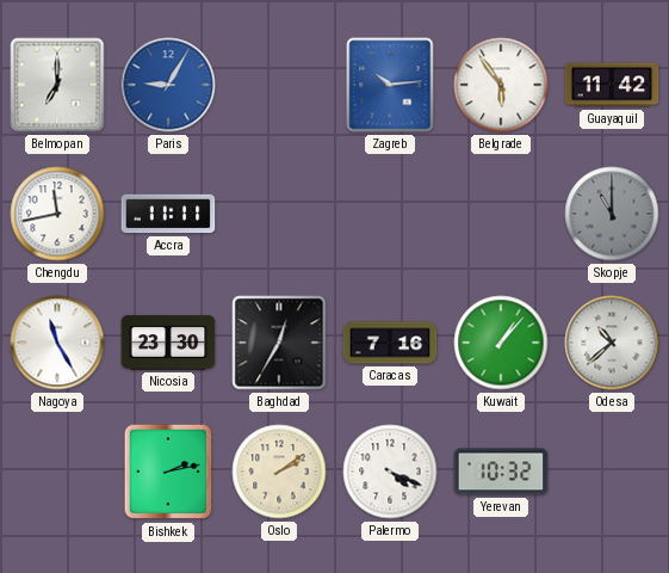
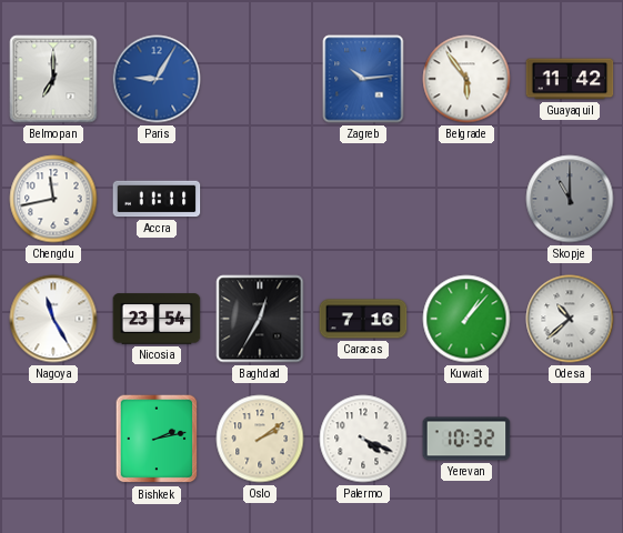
Nicosia: 23:30 -> 23:54
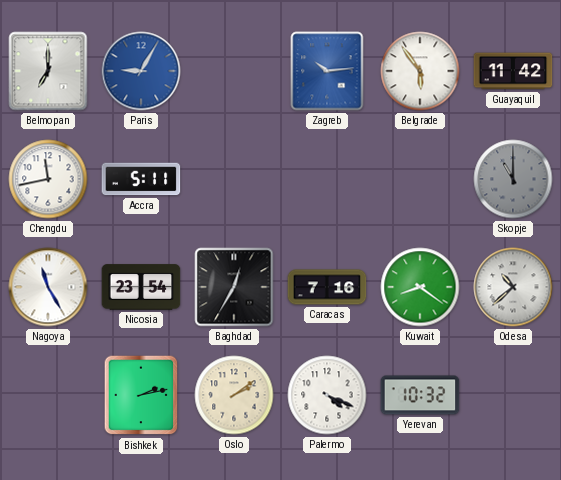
Accra: 11:11 -> 5:11
Kuwait: 1:07 -> 8:21
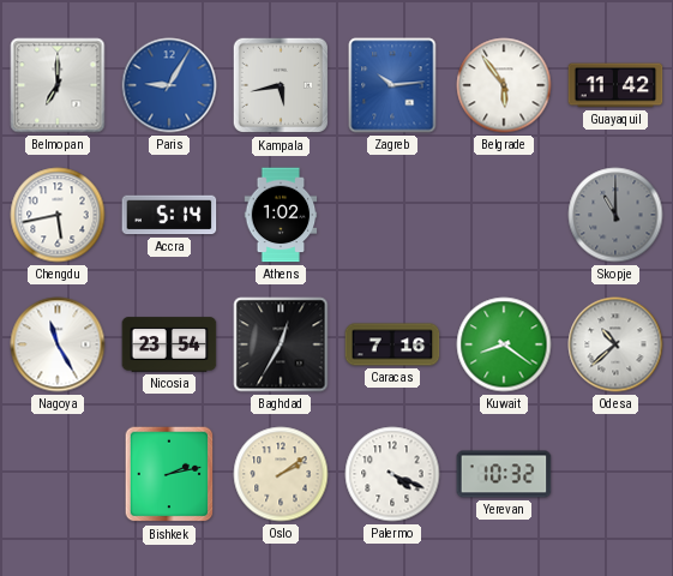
Kampala: none -> 5:43
Chengdu: 11:43 -> 5:43
Accra: 5:11 -> 5:14
Athens: none -> 1:02
